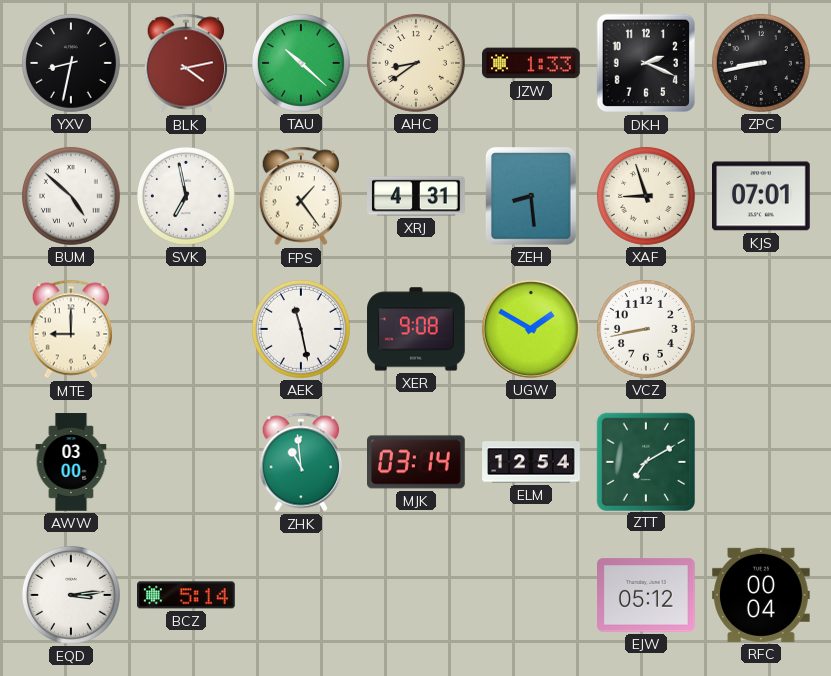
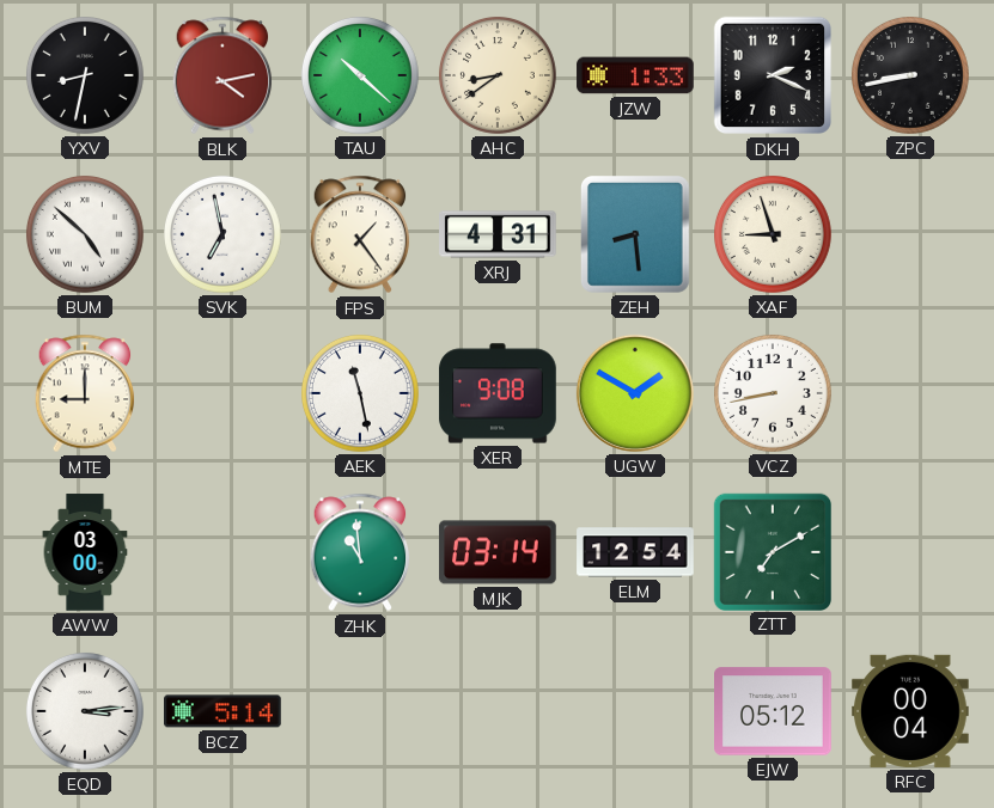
KJS: 07:01 -> none
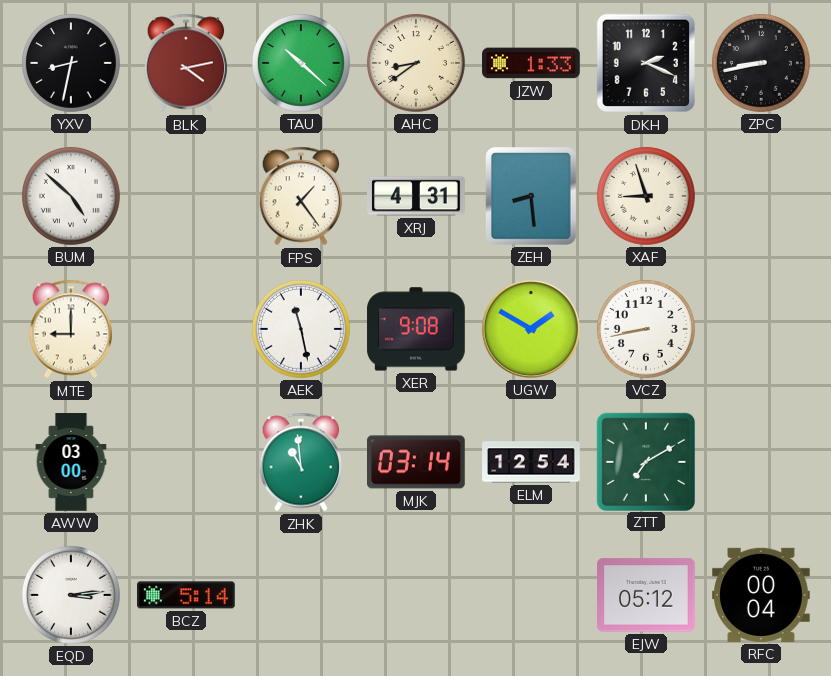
SVK: 6:58 -> none
